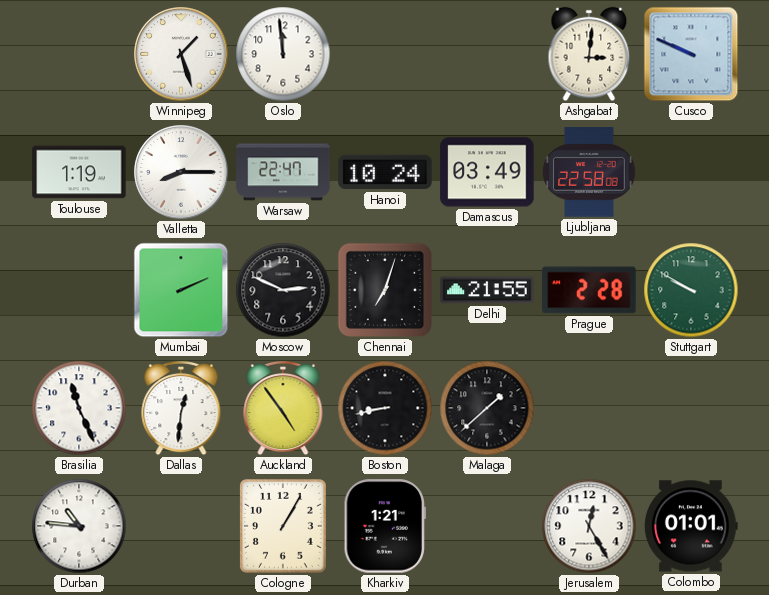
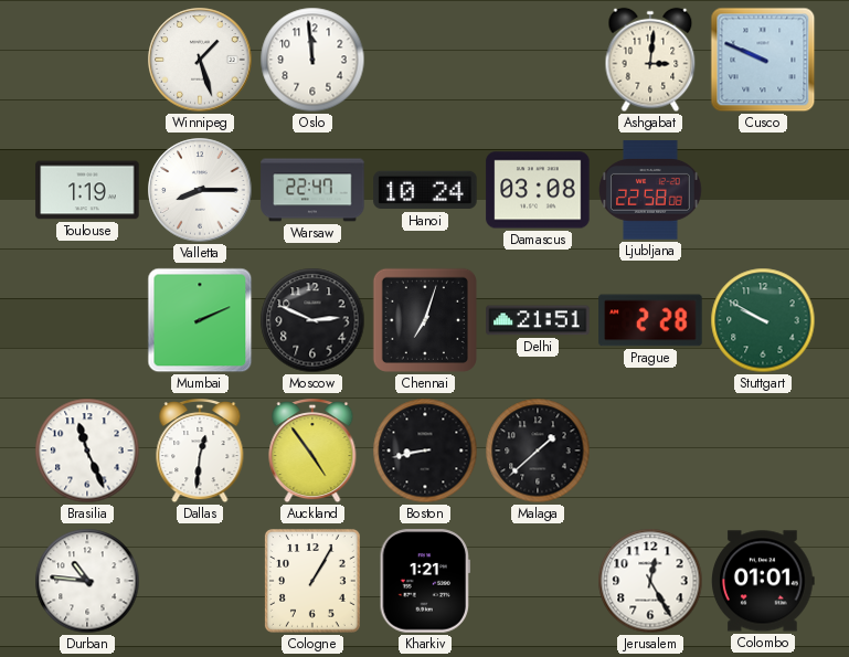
Damascus: 03:49 -> 03:08
Delhi: 21:55 -> 21:51
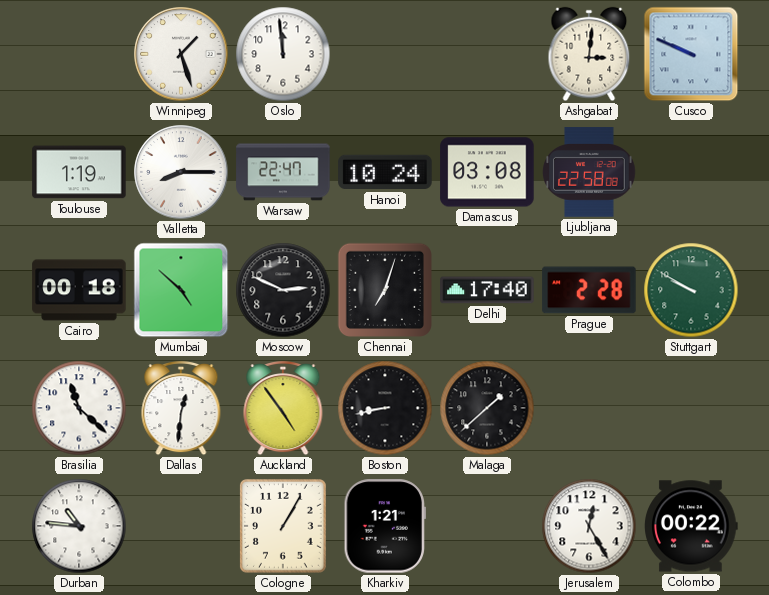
Cairo: none -> 00:18
Mumbai: 2:11 -> 4:52
Delhi: 21:51 -> 17:40
Brasilia: 11:26 -> 11:22
Colombo: 01:01 -> 00:22
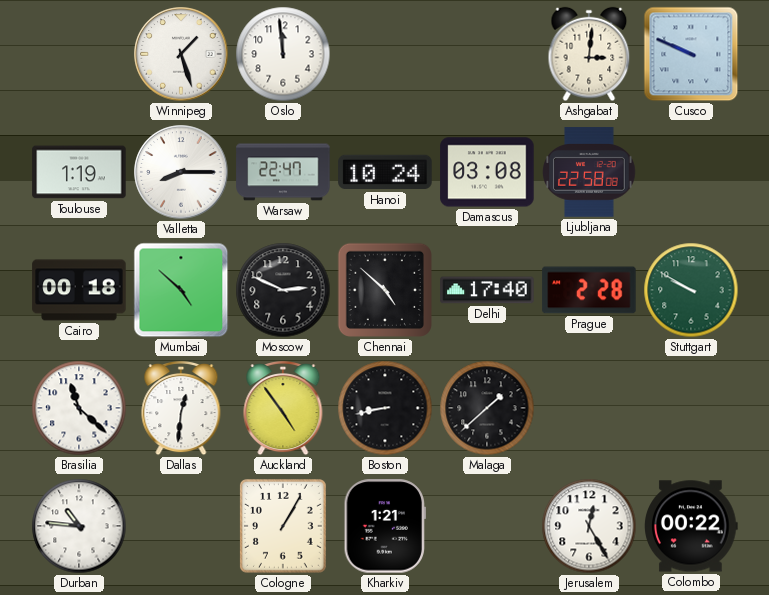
Chennai: 7:03 -> 4:52
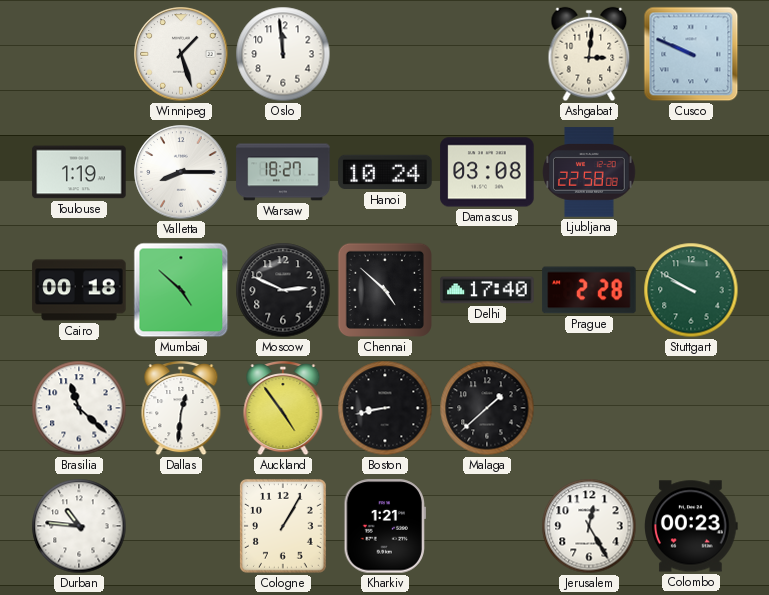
Warsaw: 22:47 -> 18:27
Colombo: 00:22 -> 00:23
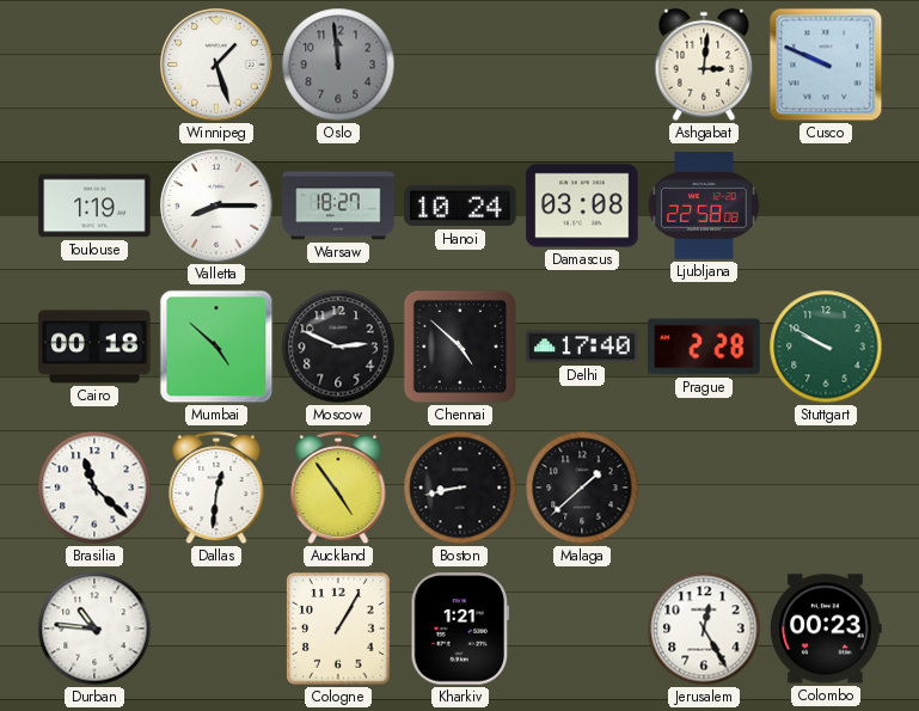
Oslo dial: white -> grey
